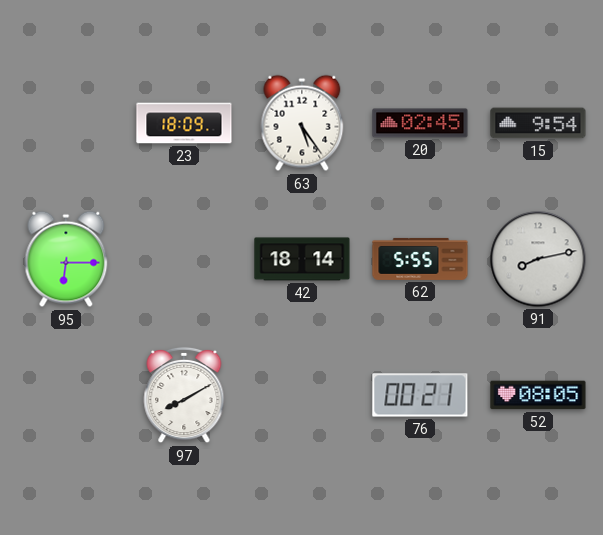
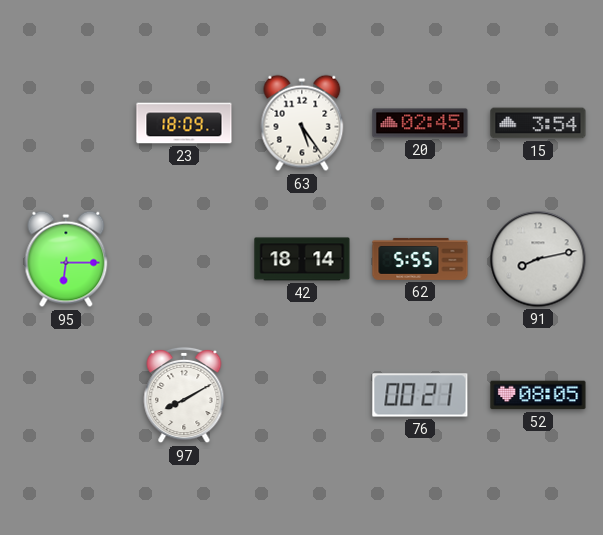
15: 9:54 -> 3:54
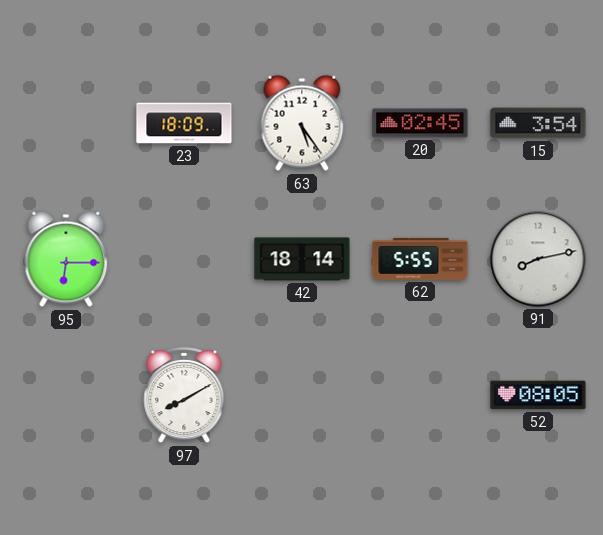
76: 00:21 -> none
